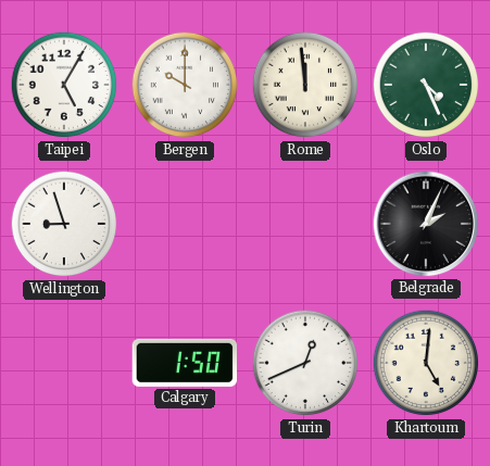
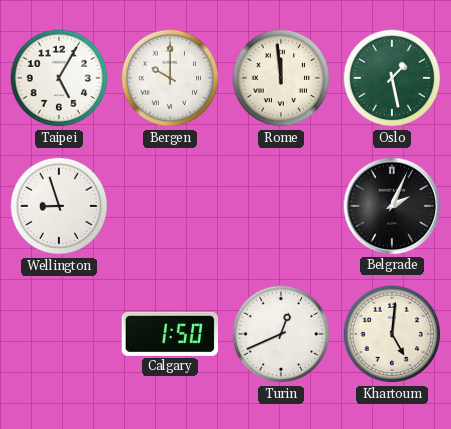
Oslo: 4:26 -> 1:28
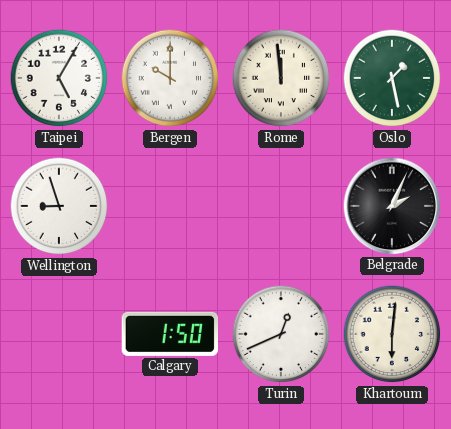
Khartoum: 5:01 -> 6:01
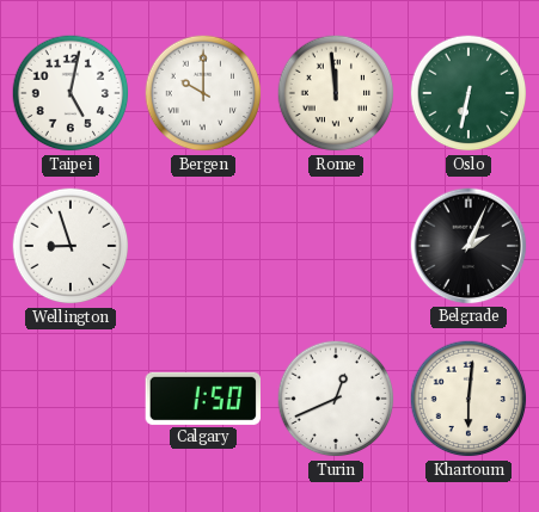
Taipei: 5:05 -> 5:02
Oslo: 1:28 -> 6:32
